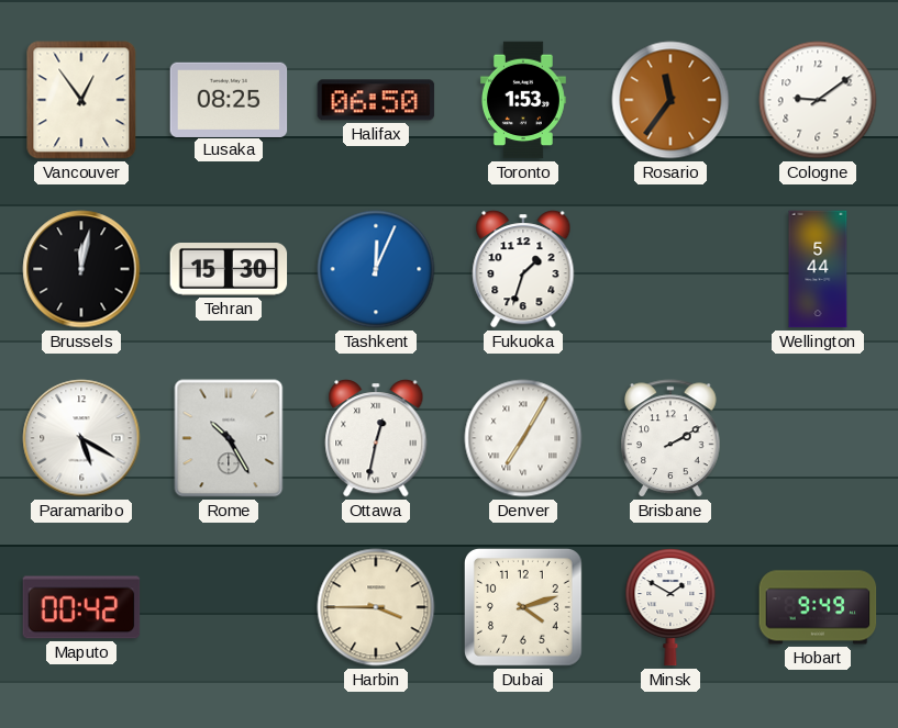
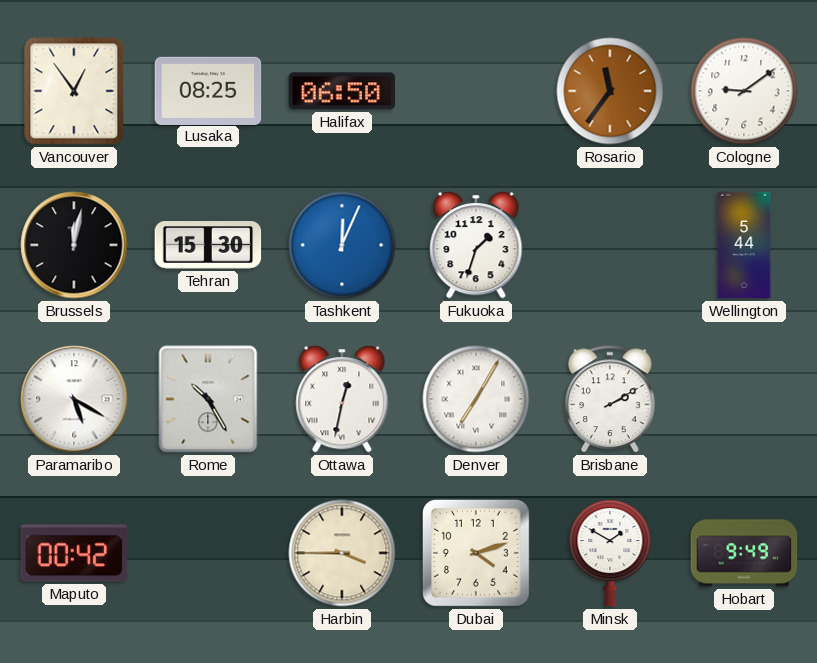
Toronto: 1:53 -> none
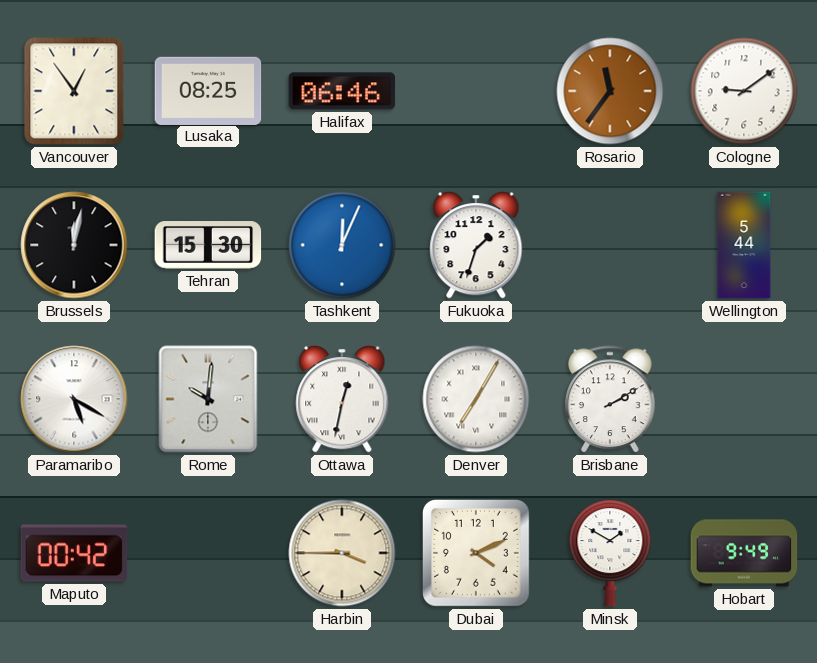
Halifax: 06:50 -> 06:46
Rome: 10:25 -> 10:01
Dubai: 4:12 -> 4:11
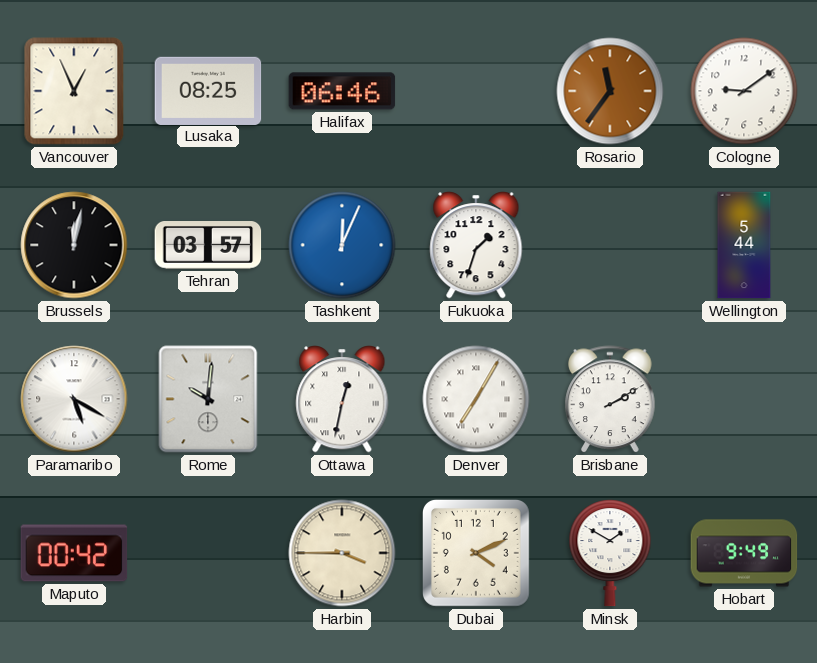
Vancouver: 12:54 -> 12:56
Tehran: 15:30 -> 03:57
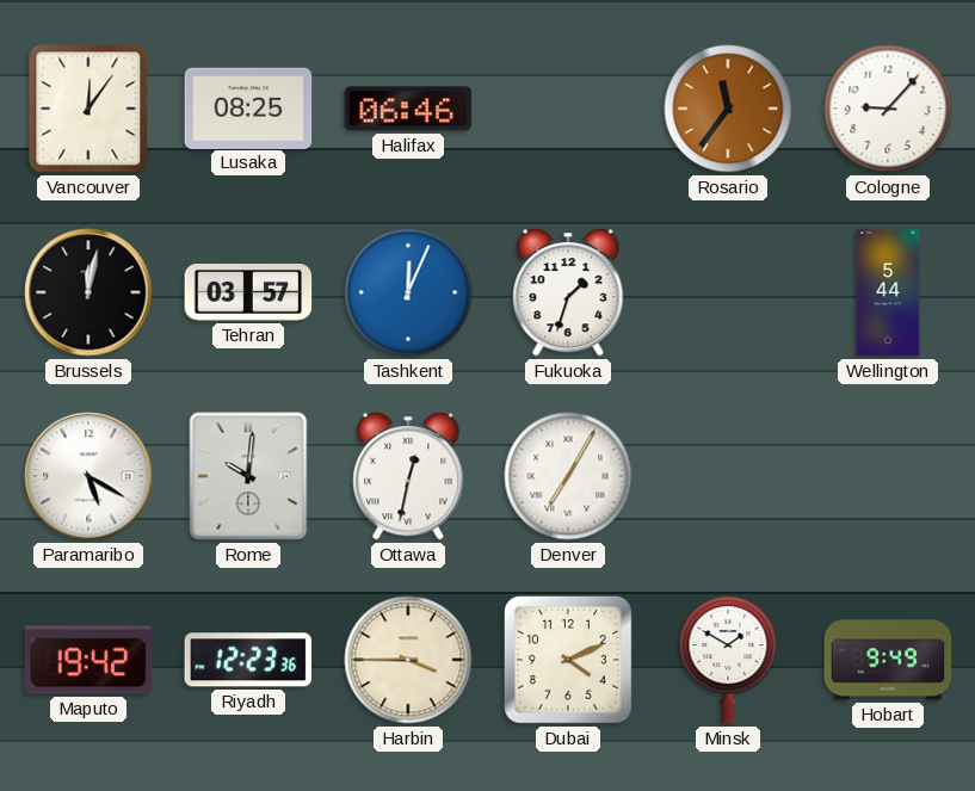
Vancouver: 12:56 -> 12:06
Cologne: 9:09 -> 9:07
Brisbane: 2:10 -> none
Maputo: 00:42 -> 19:42
Riyadh: none -> 12:23
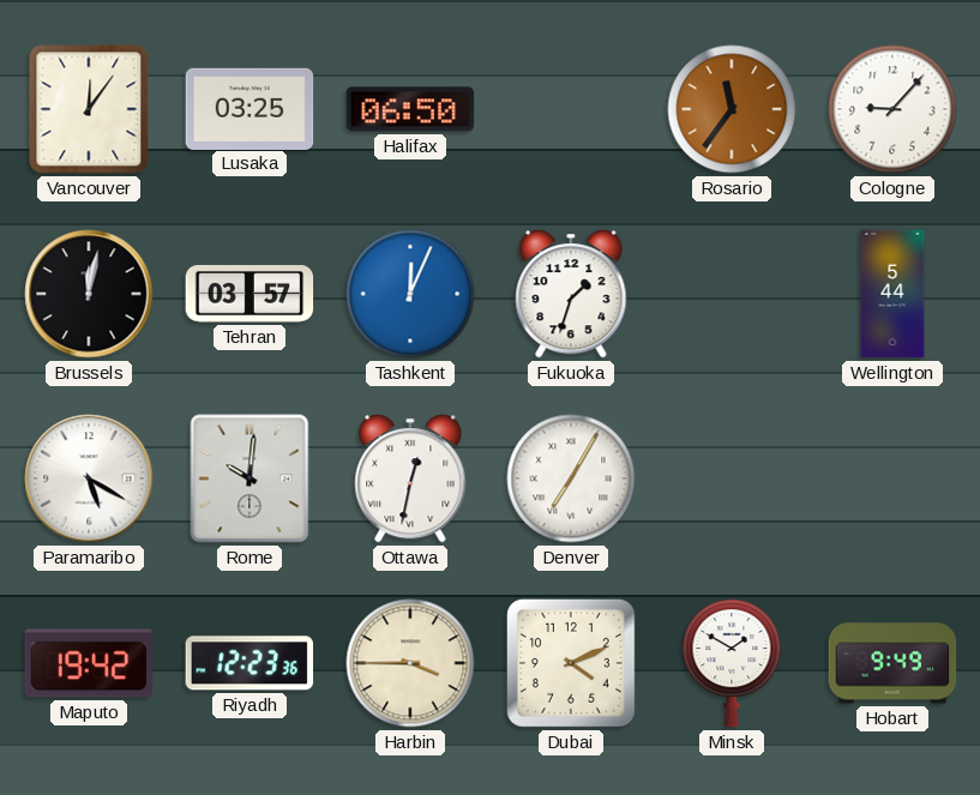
Lusaka: 08:25 -> 03:25
Halifax: 06:46 -> 06:50
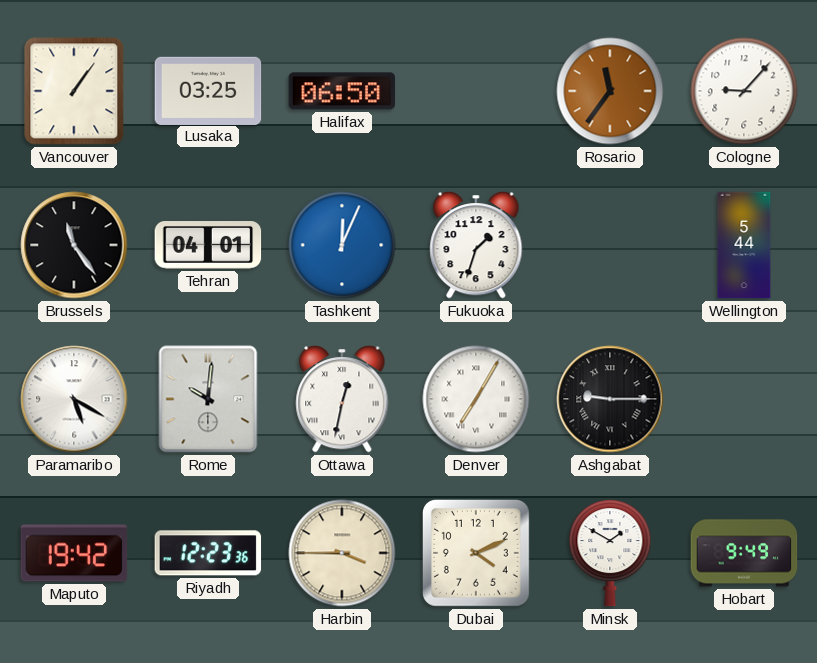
Vancouver: 12:06 -> 1:06
Brussels: 12:02 -> 11:24
Tehran: 03:57 -> 04:01
Ashgabat: none -> 9:15
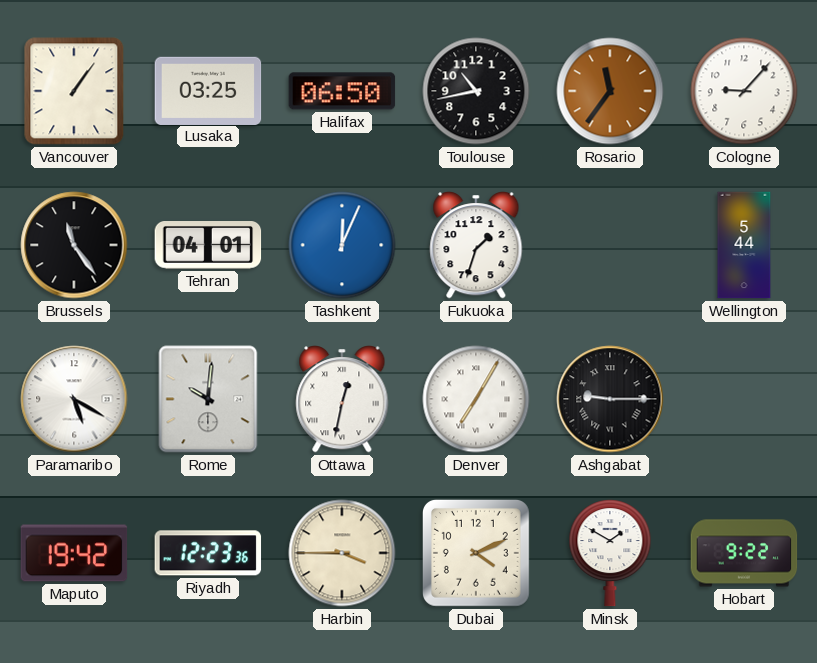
Toulouse: none -> 10:43
Hobart: 9:49 -> 9:22
